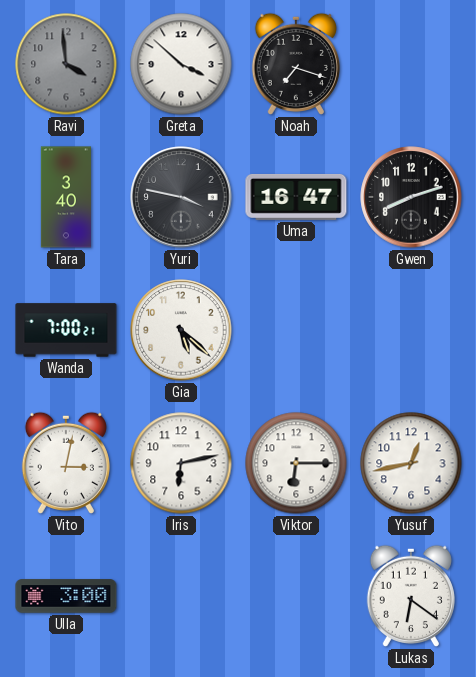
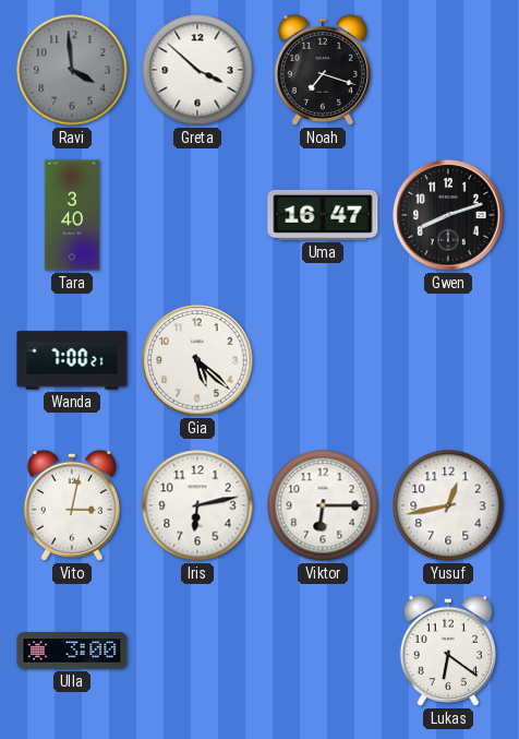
Yuri: 3:47 -> none
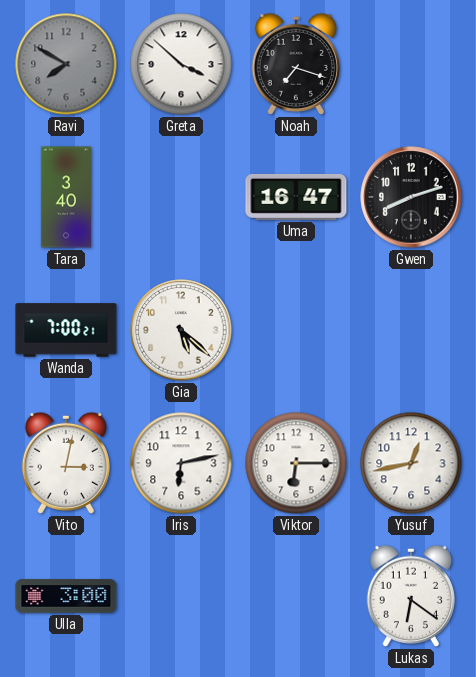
Ravi: 3:59 -> 7:50
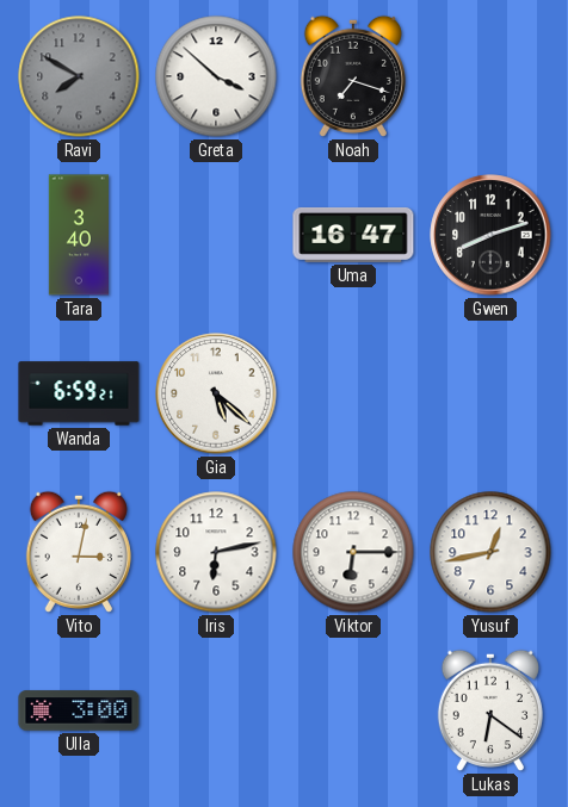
Wanda: 7:00 -> 6:59
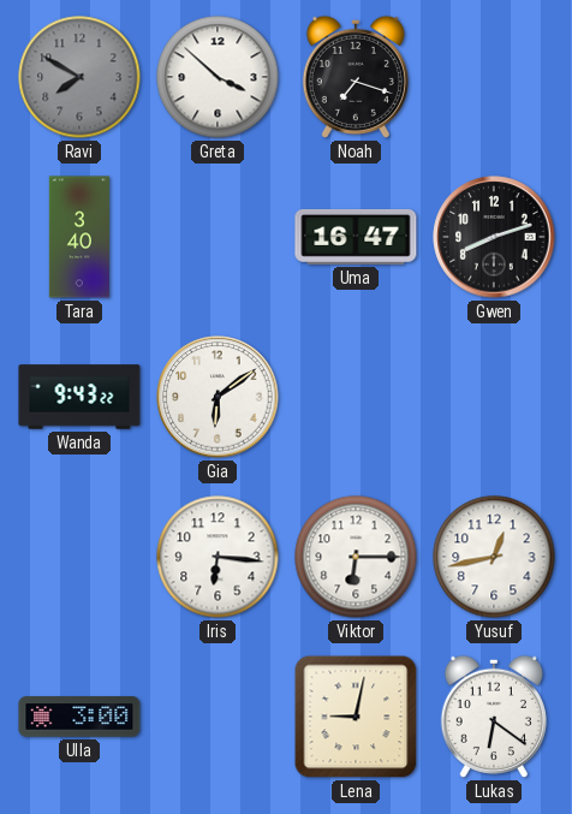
Wanda: 6:59 -> 9:43
Gia: 5:22 -> 6:09
Vito: 3:02 -> none
Iris: 6:13 -> 6:16
Lena: none -> 9:02
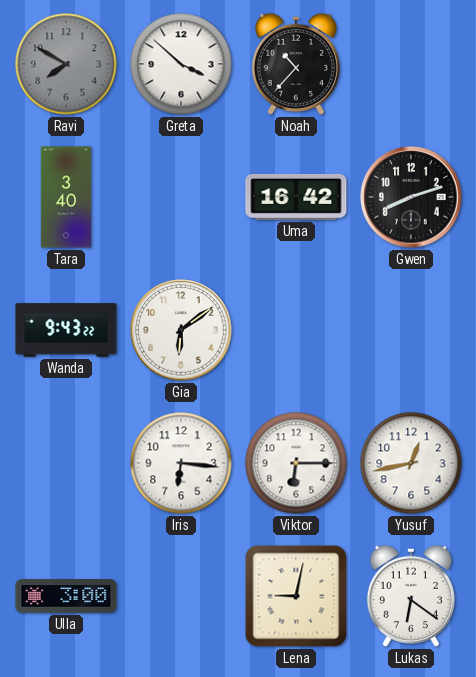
Noah: 7:18 -> 10:37
Uma: 16:47 -> 16:42
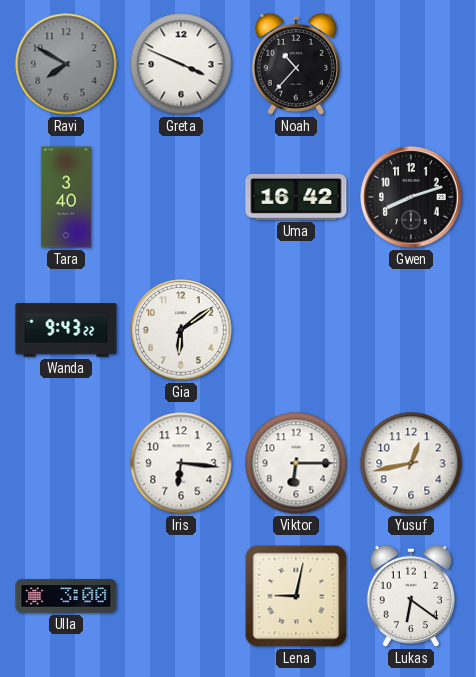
Greta: 3:52 -> 3:49
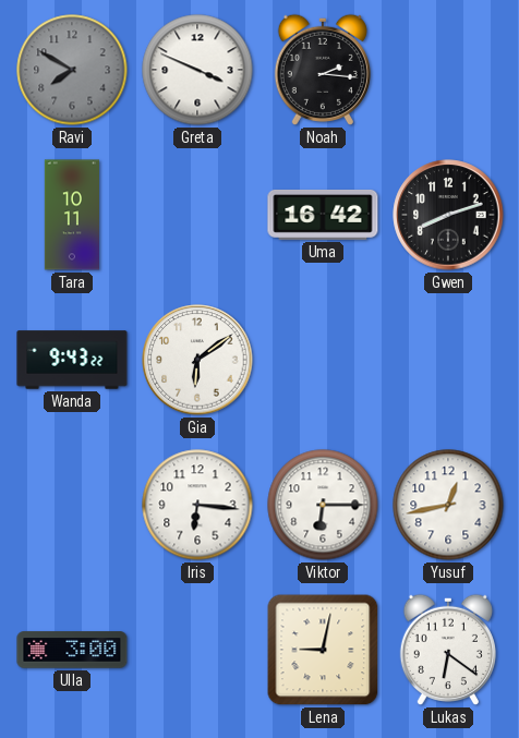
Noah: 10:37 -> 2:16
Tara: 3:40 -> 10:11
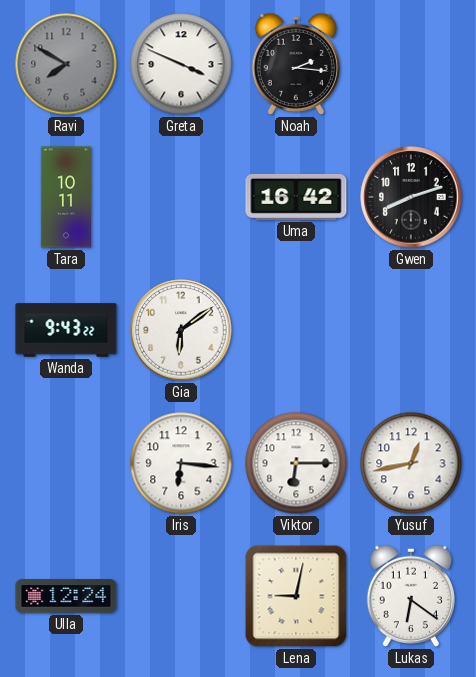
Ulla: 3:00 -> 12:24
